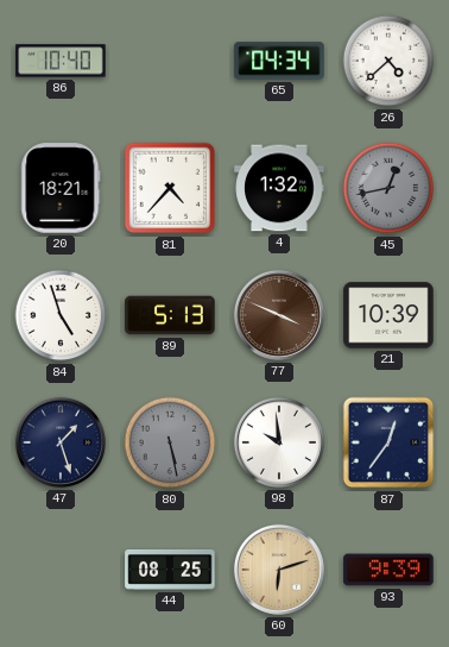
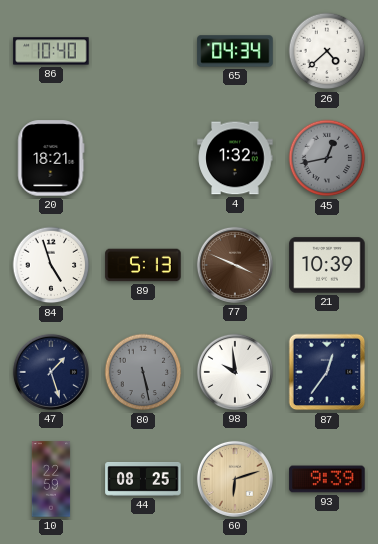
81: 4:37 -> none
10: none -> 22:59
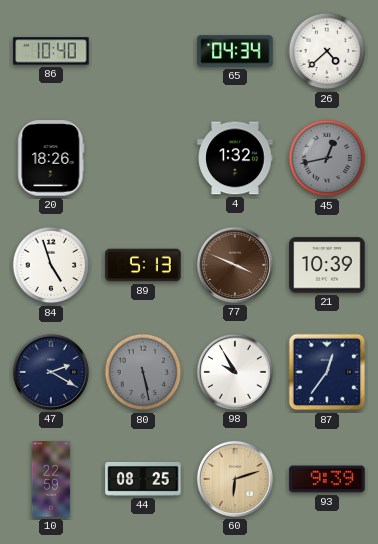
20: 18:21 -> 18:26
47: 1:27 -> 2:20
98: 9:59 -> 9:55
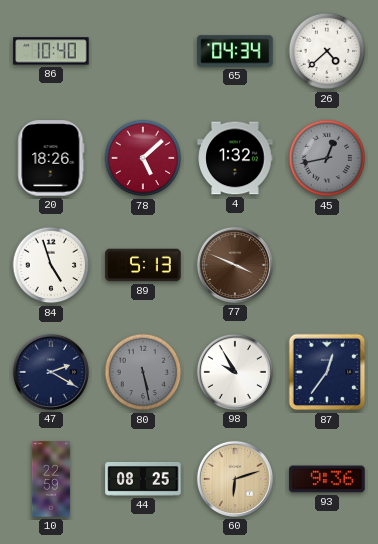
78: none -> 5:08
21: 10:39 -> none
93: 9:39 -> 9:36
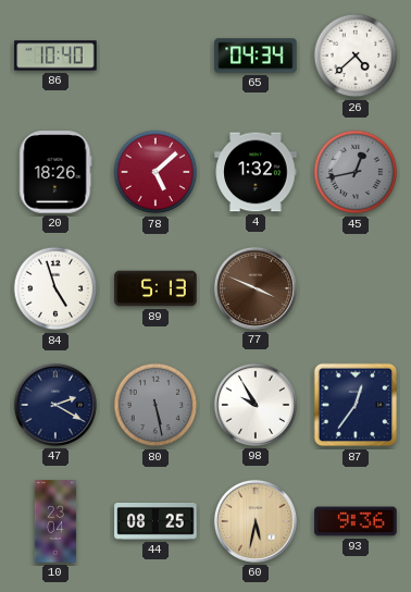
10: 22:59 -> 23:04
60: 6:12 -> 5:32
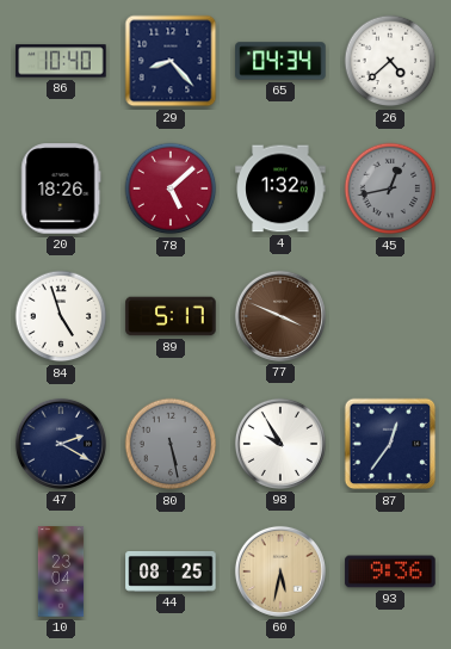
29: none -> 8:23
89: 5:13 -> 5:17
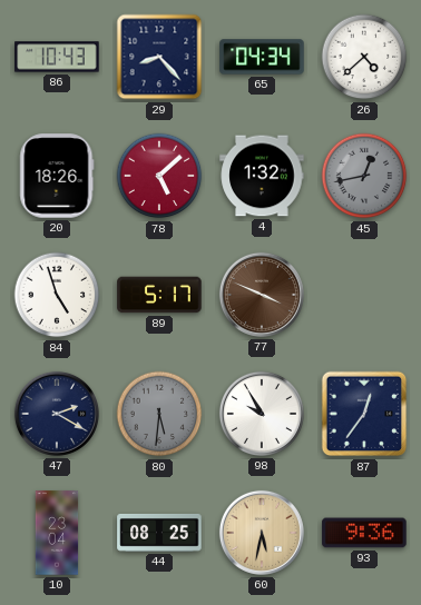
86: 10:40 -> 10:43
80: 5:28 -> 5:31
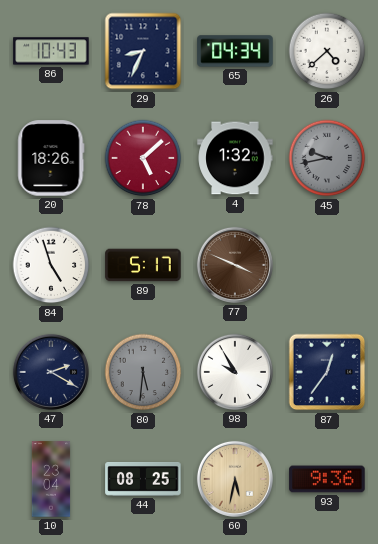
29: 8:23 -> 8:34
45: 12:43 -> 9:43
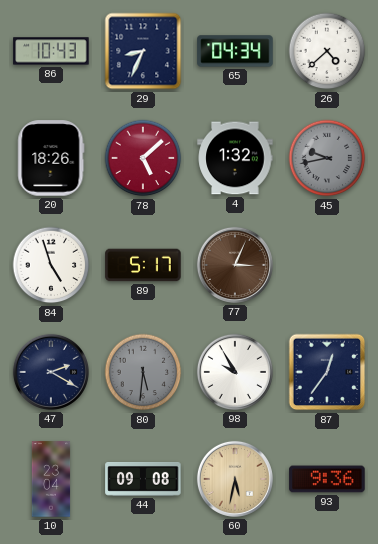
77: 3:49 -> 3:04
44: 08:25 -> 09:08
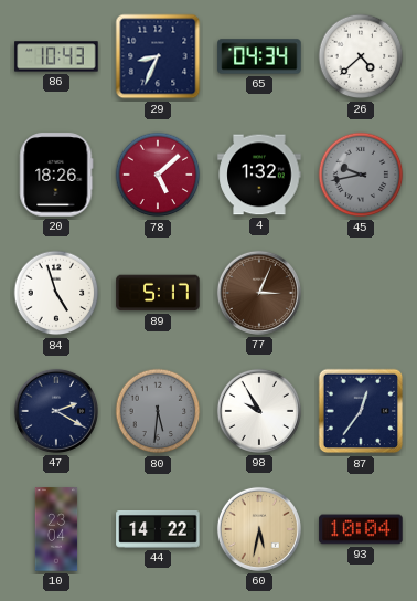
44: 09:08 -> 14:22
93: 9:36 -> 10:04
